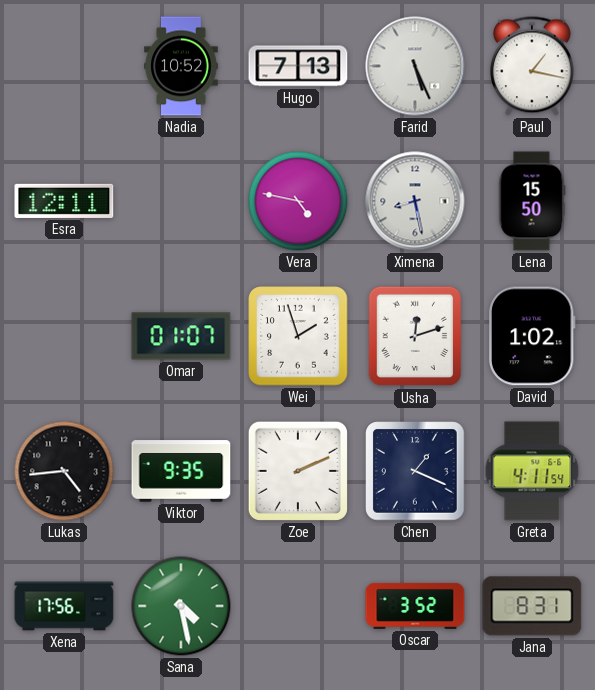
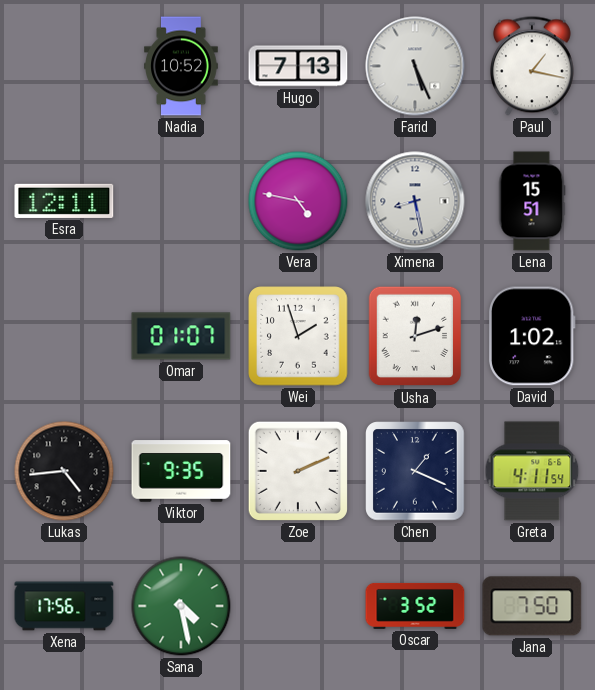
Lena: 15:50 -> 15:51
Jana: 8:31 -> 7:50
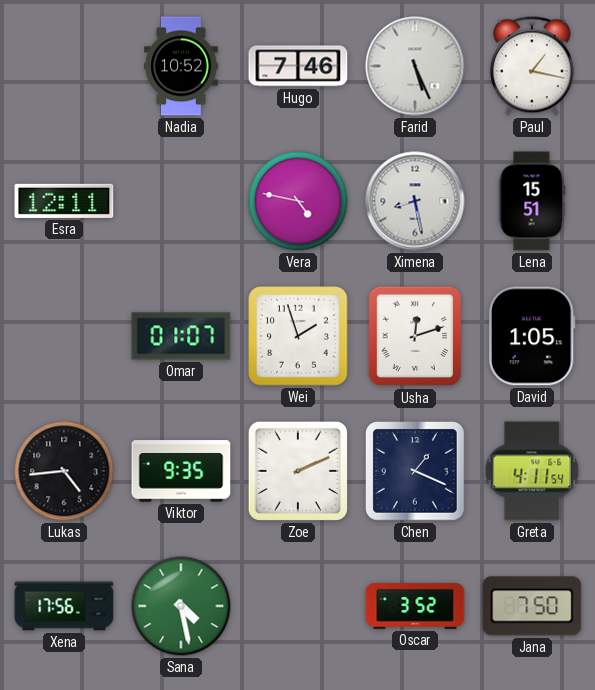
Hugo: 7:13 -> 7:46
David: 1:02 -> 1:05
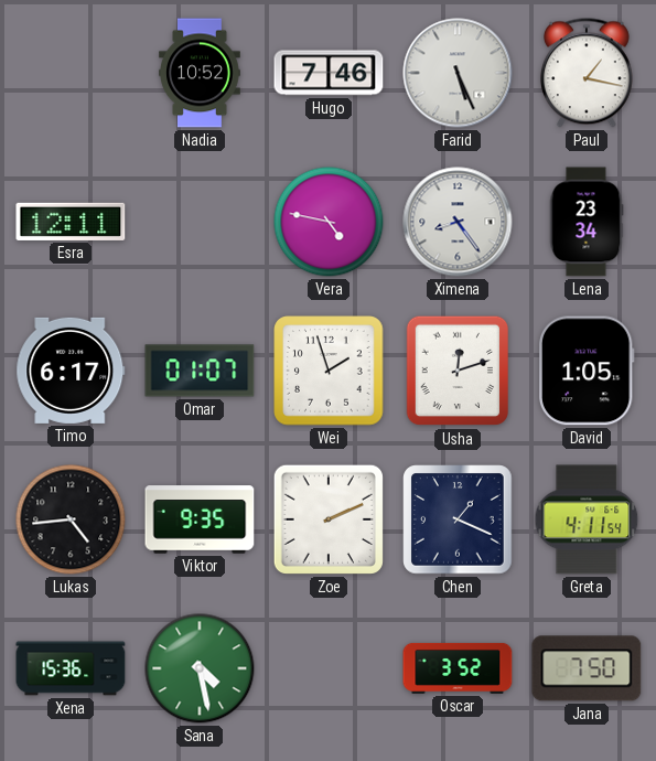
Ximena: 8:28 -> 8:24
Lena: 15:51 -> 23:34
Timo: none -> 6:17
Xena: 17:56 -> 15:36
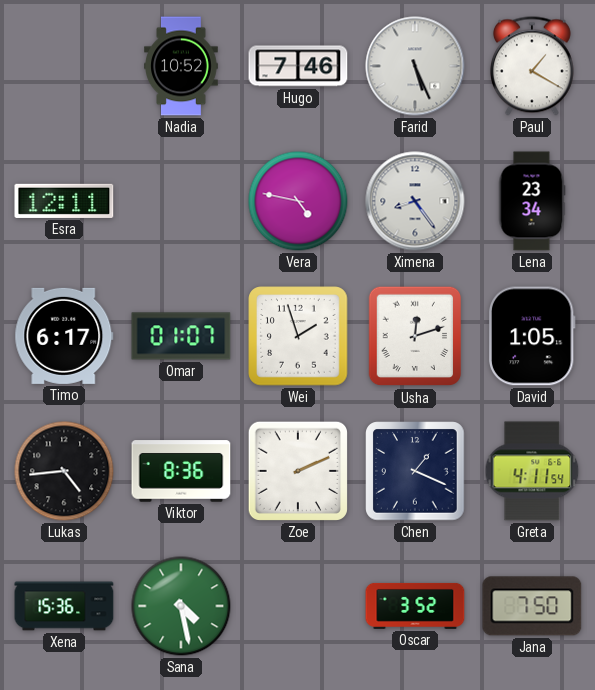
Paul: 1:17 -> 1:20
Viktor: 9:35 -> 8:36
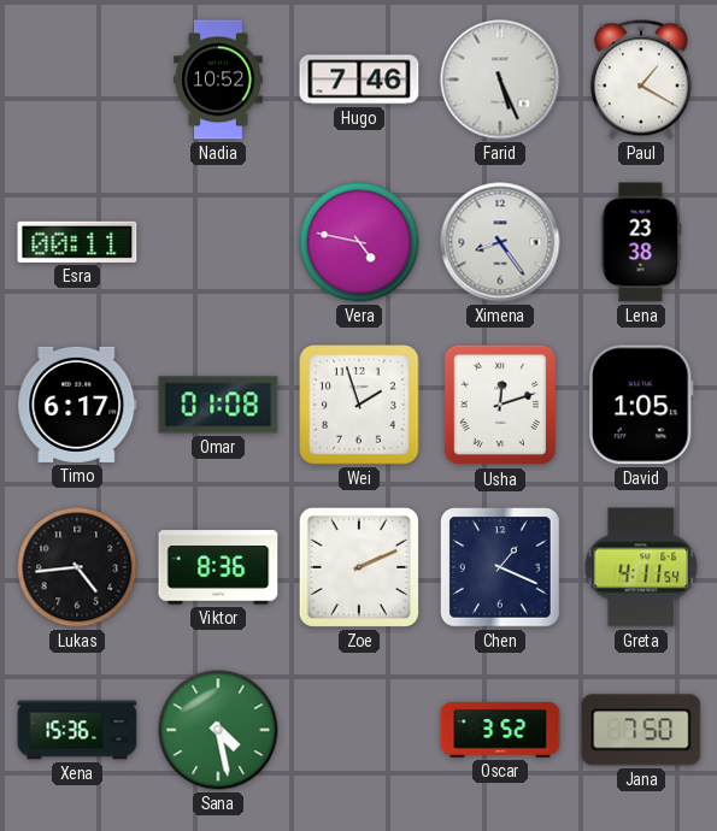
Esra: 12:11 -> 00:11
Lena: 23:34 -> 23:38
Omar: 01:07 -> 01:08
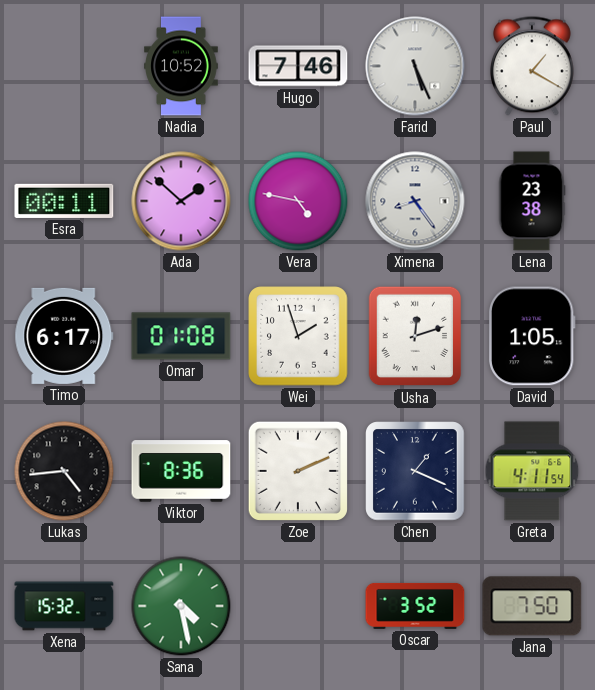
Ada: none -> 1:52
Xena: 15:36 -> 15:32
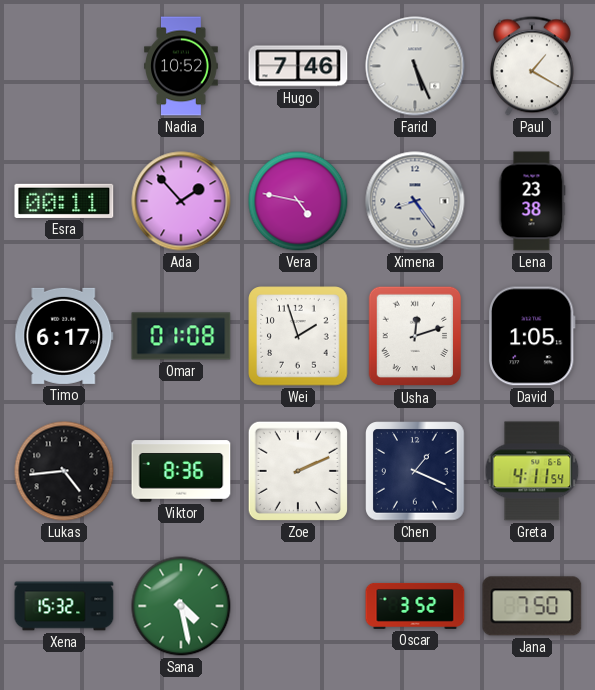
Ada: 1:52 -> 1:53
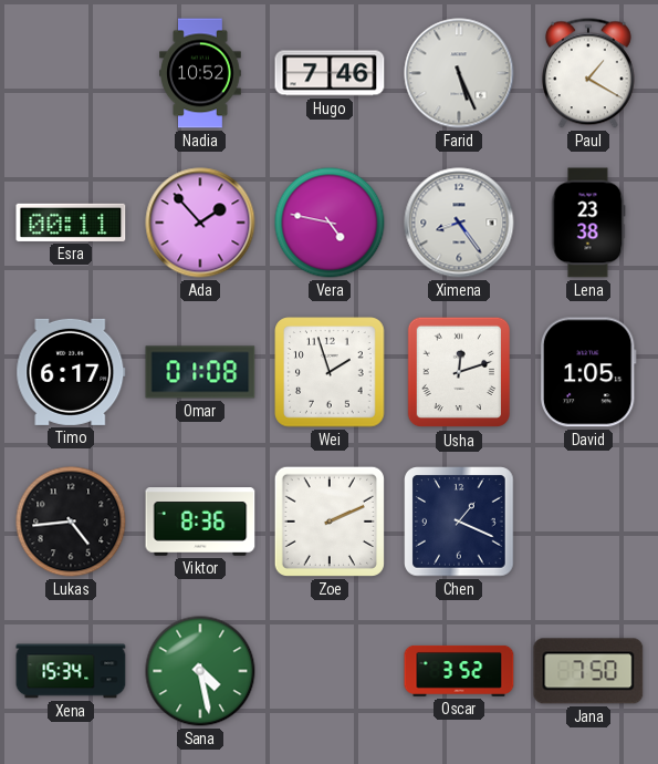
Greta: 4:11 -> none
Xena: 15:32 -> 15:34
